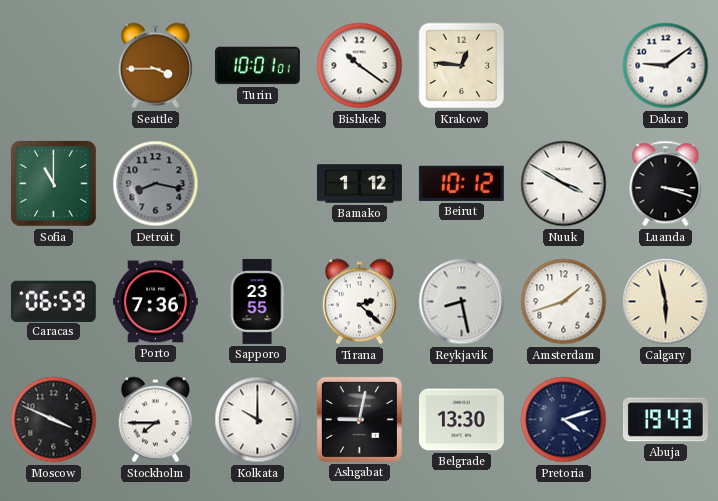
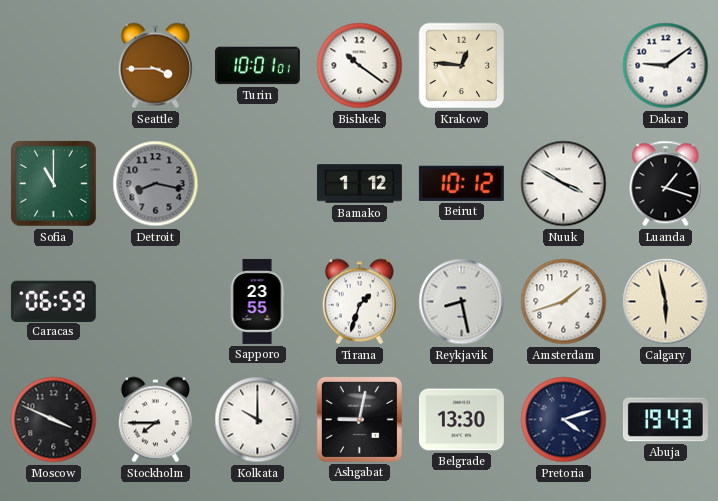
Luanda: 3:18 -> 1:18
Porto: 7:36 -> none
Tirana: 2:22 -> 1:33
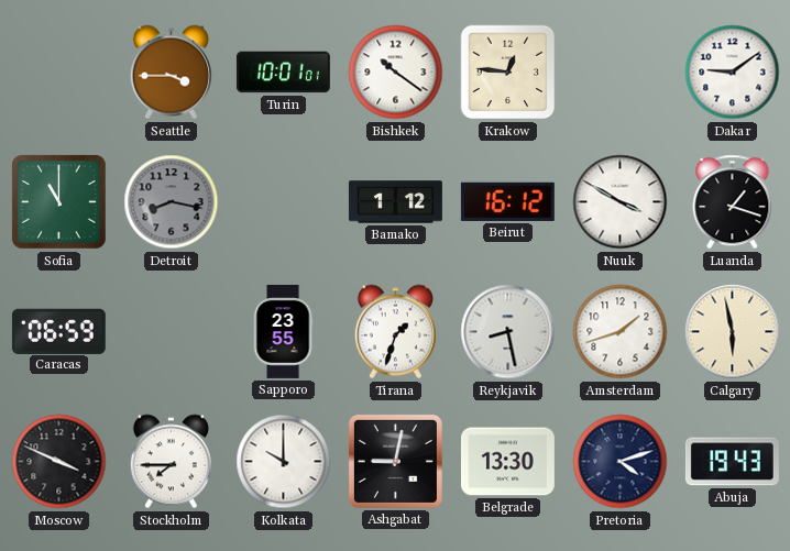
Beirut: 10:12 -> 16:12
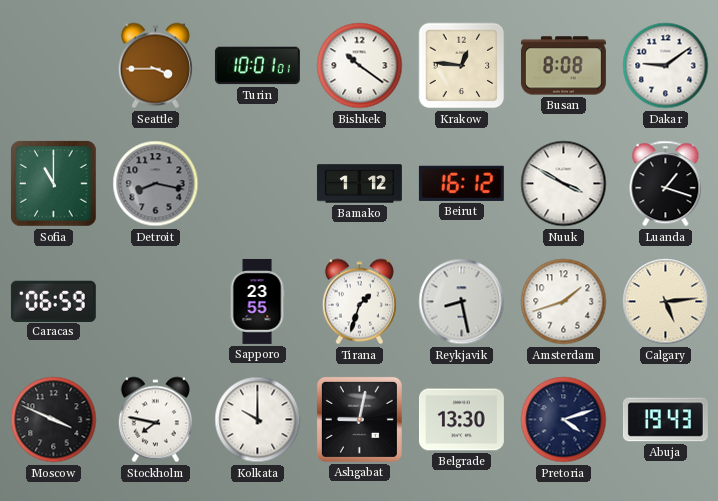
Busan: none -> 8:08
Calgary: 5:58 -> 5:14
Stockholm: 7:45 -> 7:47
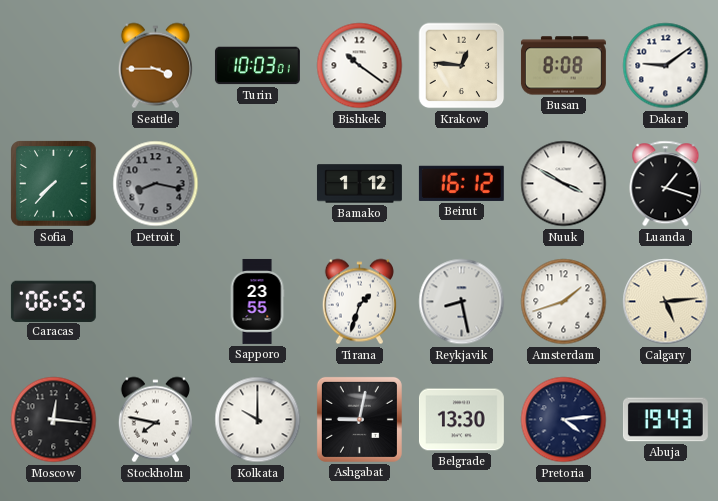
Turin: 10:01 -> 10:03
Sofia: 11:00 -> 7:37
Caracas: 06:59 -> 06:55
Moscow: 3:49 -> 12:16
Pretoria: 4:12 -> 4:14
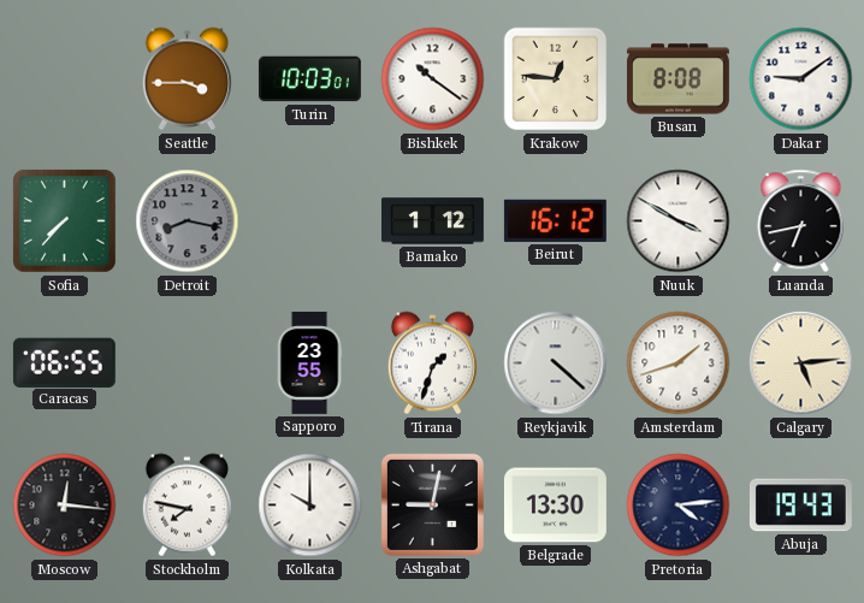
Luanda: 1:18 -> 6:43
Reykjavik: 8:28 -> 4:22
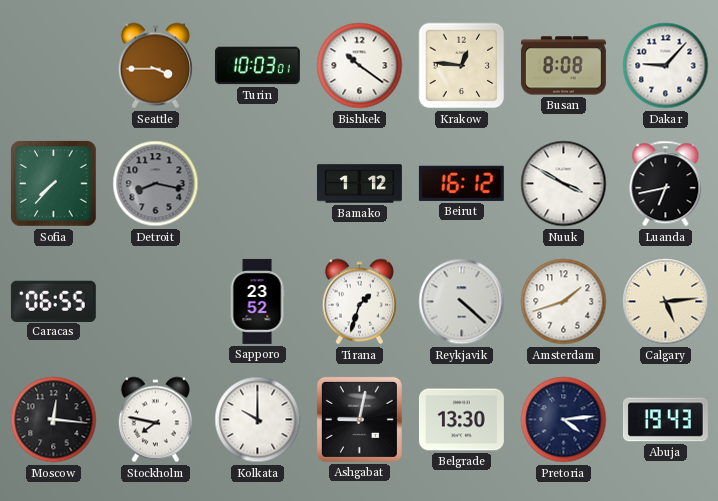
Dakar: 9:09 -> 9:07
Sapporo: 23:55 -> 23:52
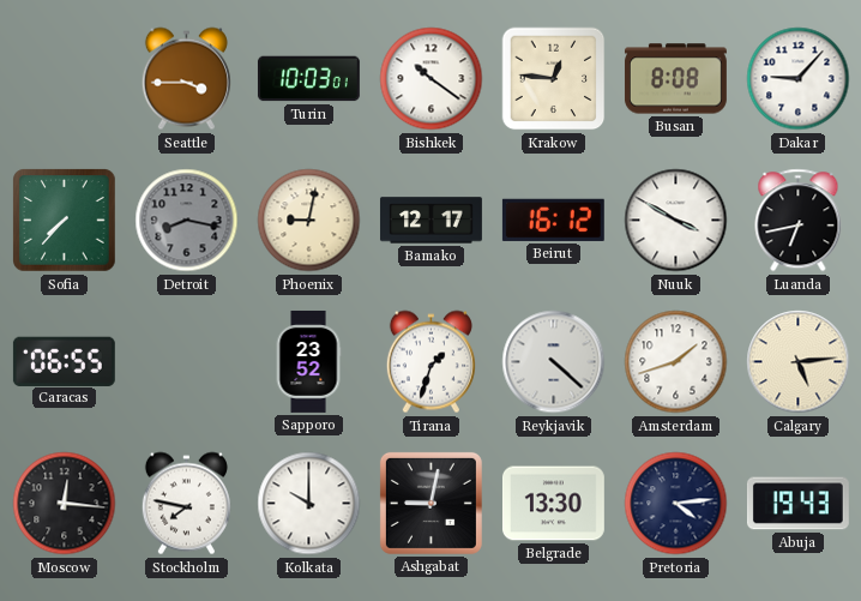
Phoenix: none -> 9:02
Bamako: 1:12 -> 12:17
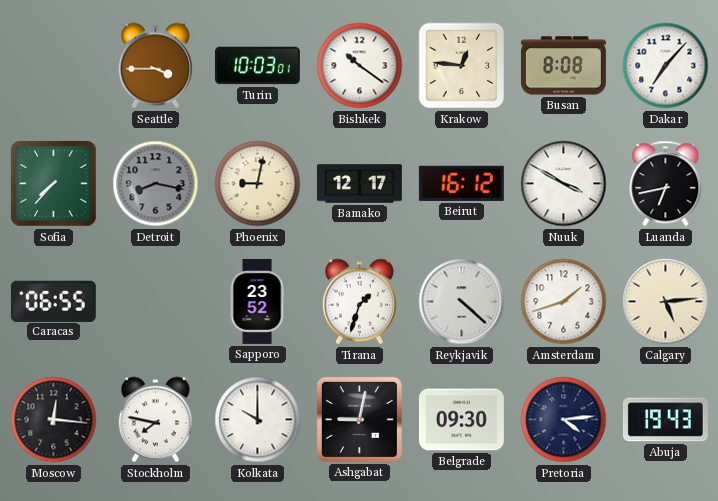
Dakar: 9:07 -> 7:07
Belgrade: 13:30 -> 09:30
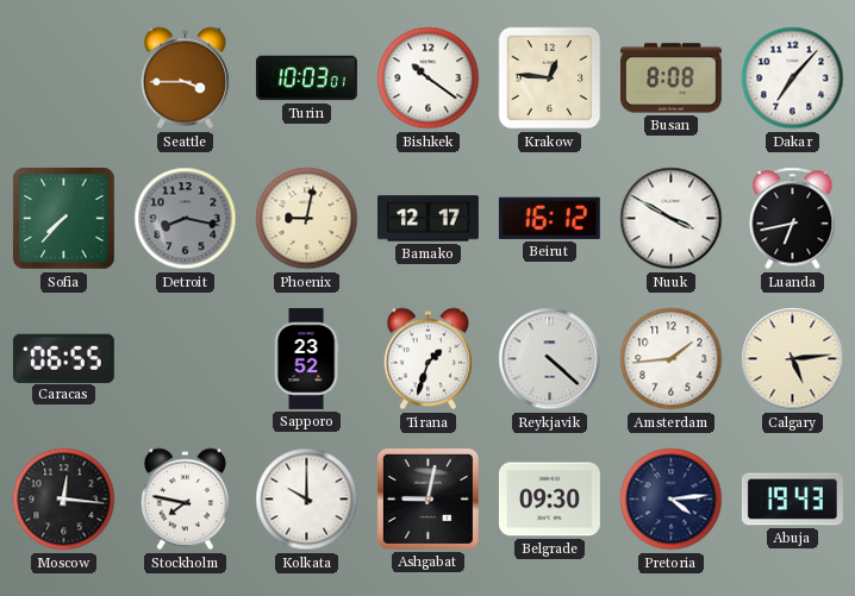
Amsterdam: 1:42 -> 1:44
